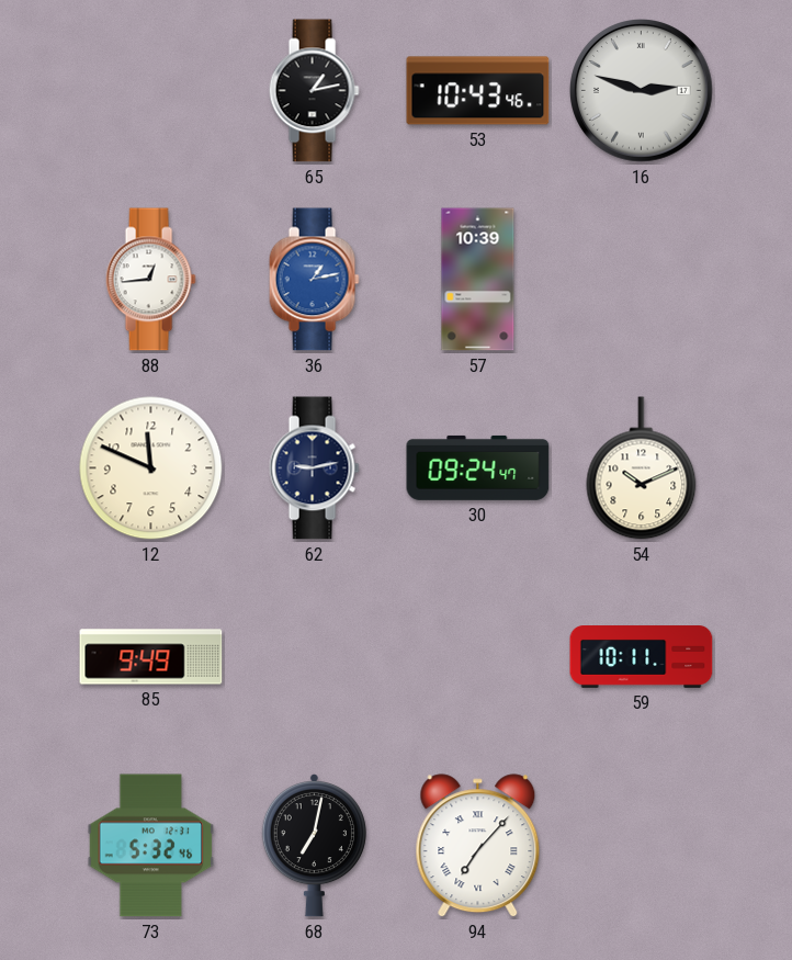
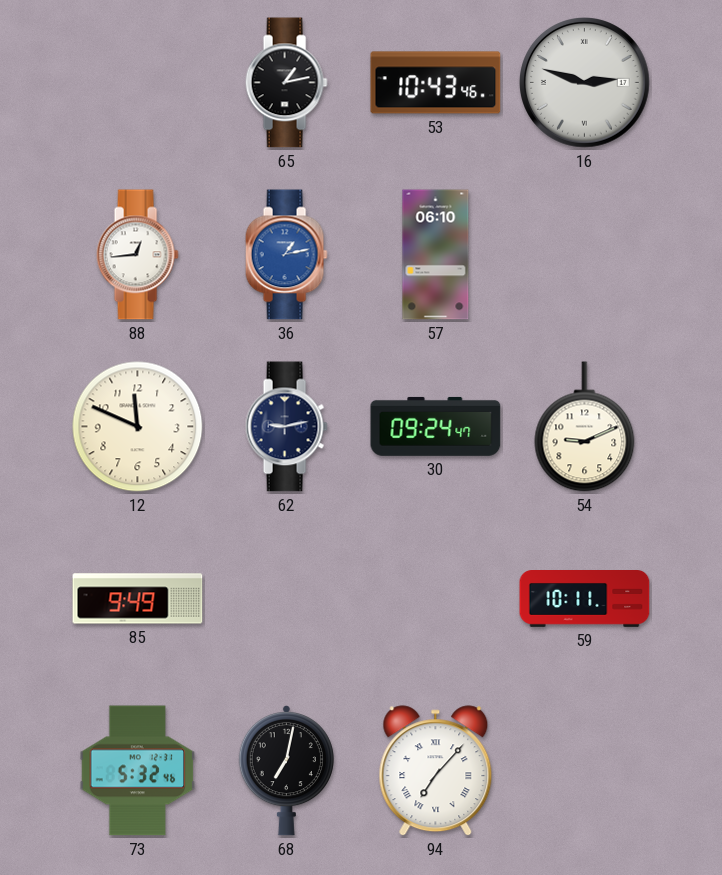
57: 10:39 -> 06:10
54: 10:11 -> 9:11
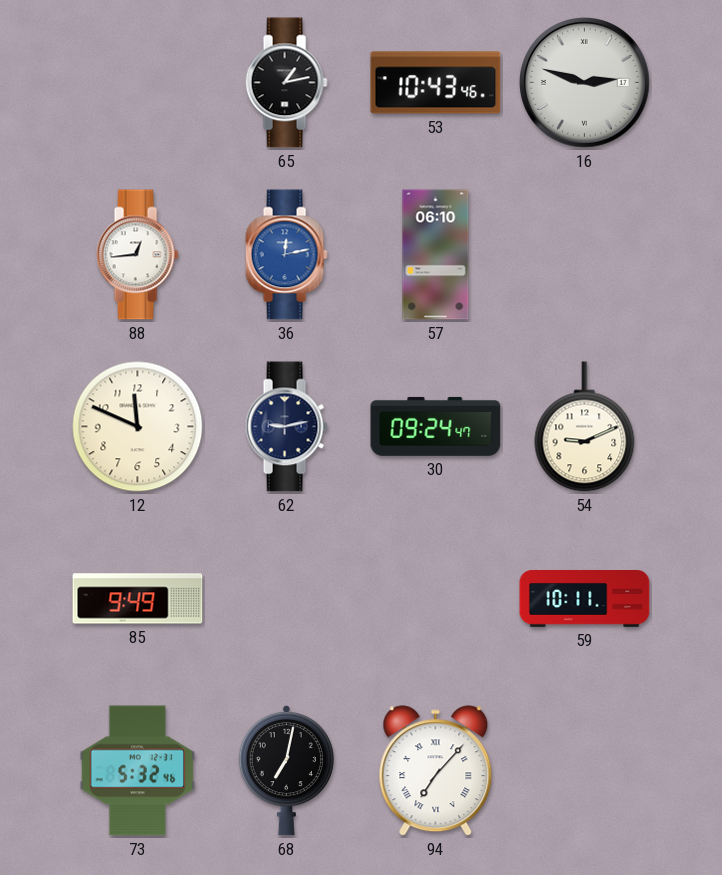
36: 1:13 -> 12:13
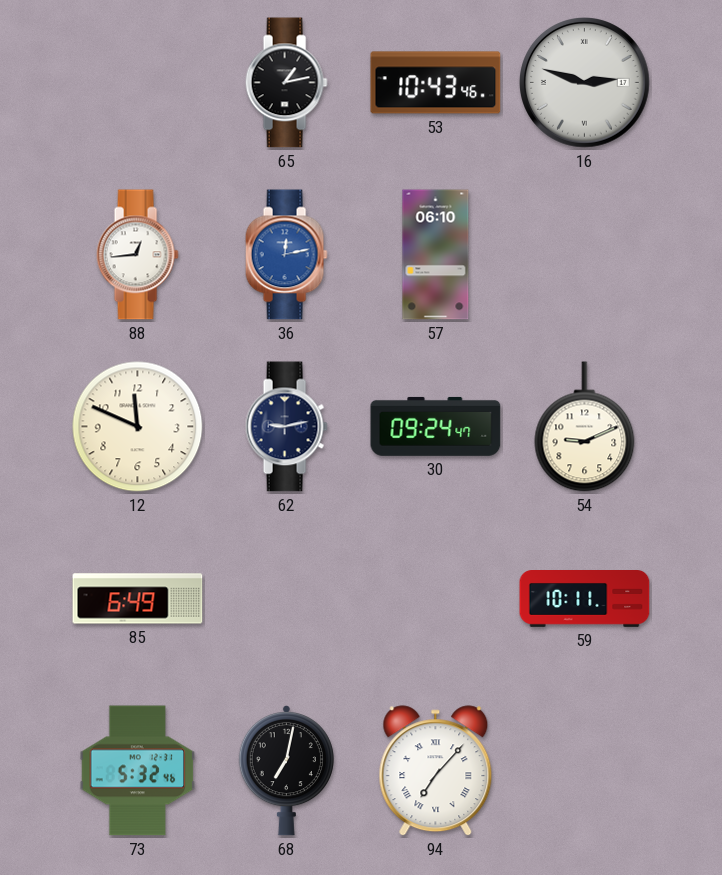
85: 9:49 -> 6:49
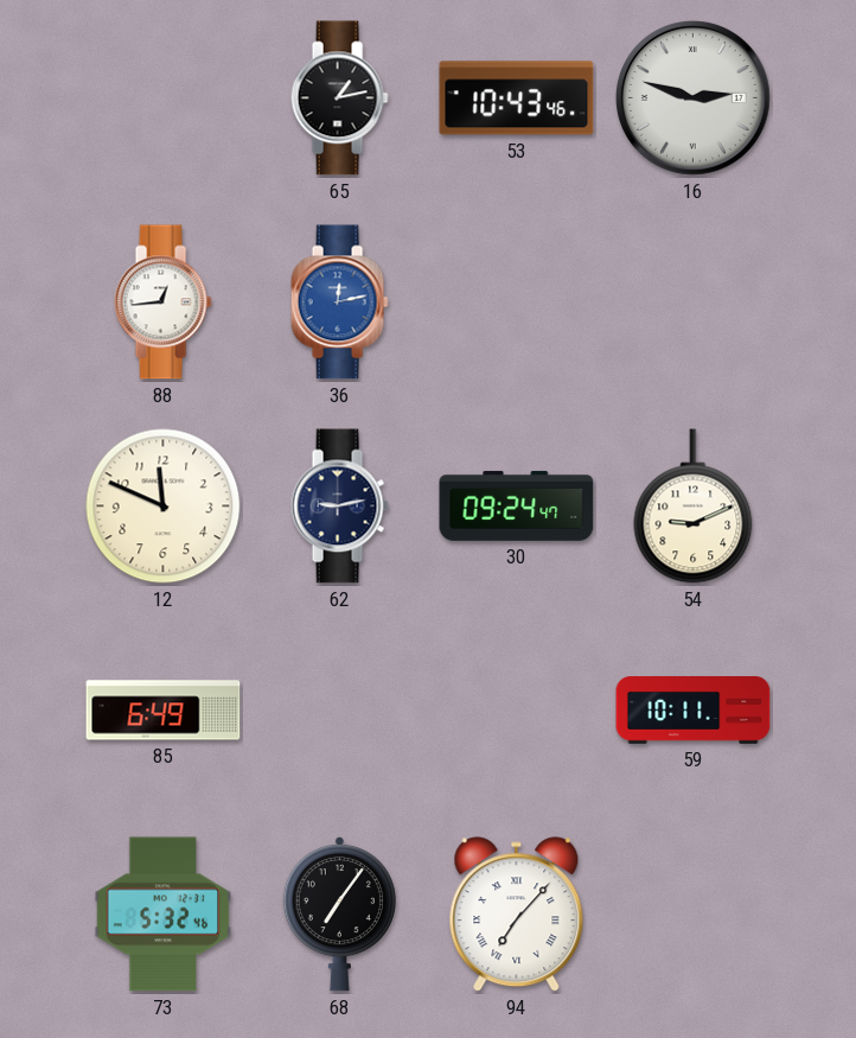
57: 06:10 -> none
68: 7:02 -> 7:06
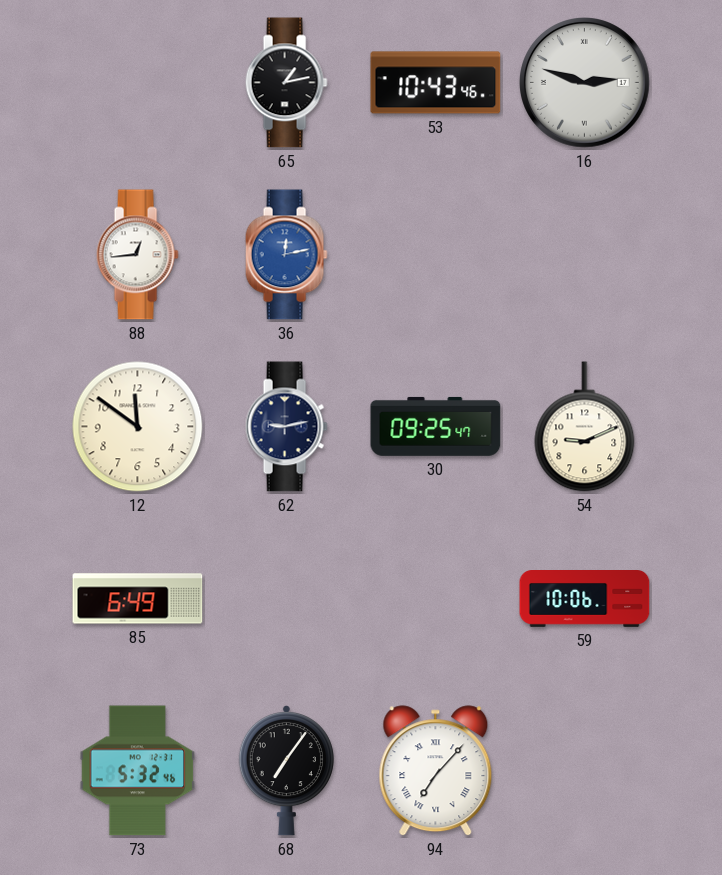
12: 11:49 -> 11:51
30: 09:24 -> 09:25
59: 10:11 -> 10:06
